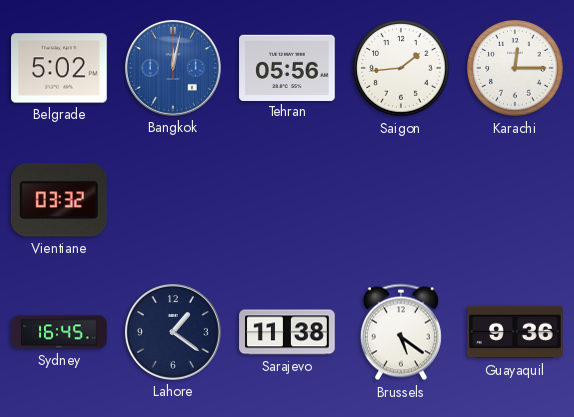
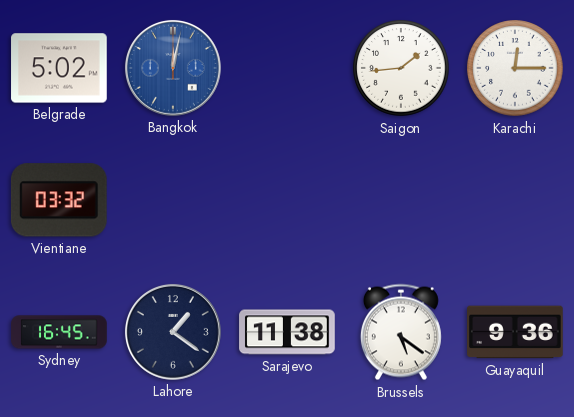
Tehran: 05:56 -> none
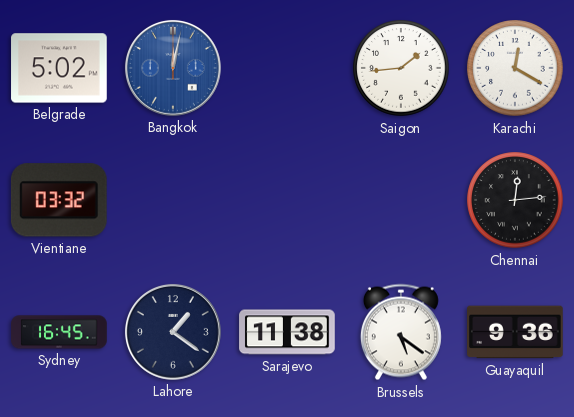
Karachi: 12:15 -> 12:20
Chennai: none -> 12:14
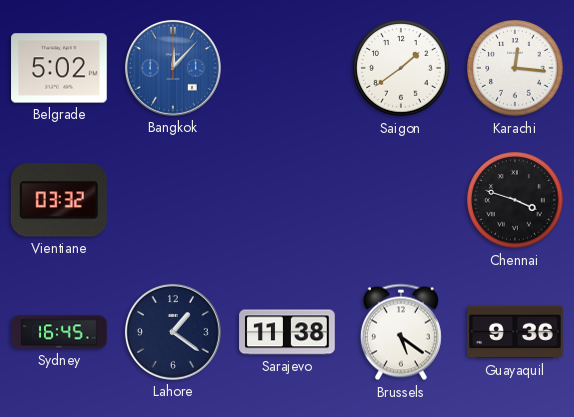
Bangkok: 12:02 -> 12:07
Saigon: 1:44 -> 1:39
Karachi: 12:20 -> 12:16
Chennai: 12:14 -> 3:48
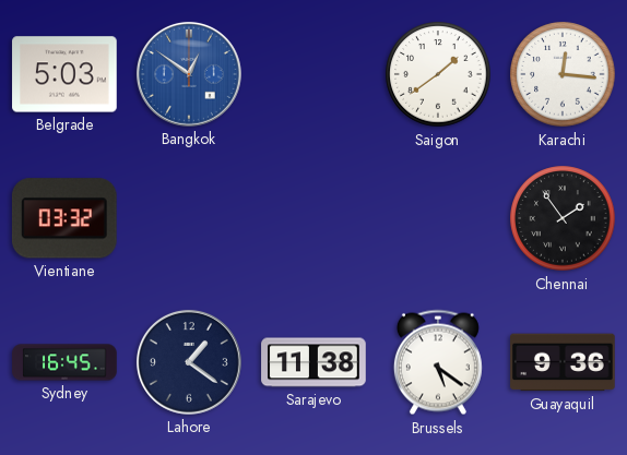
Belgrade: 5:02 -> 5:03
Bangkok: 12:07 -> 12:51
Chennai: 3:48 -> 1:54
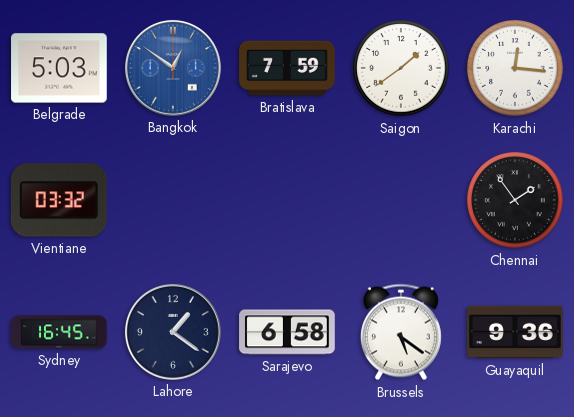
Bratislava: none -> 7:59
Sarajevo: 11:38 -> 6:58
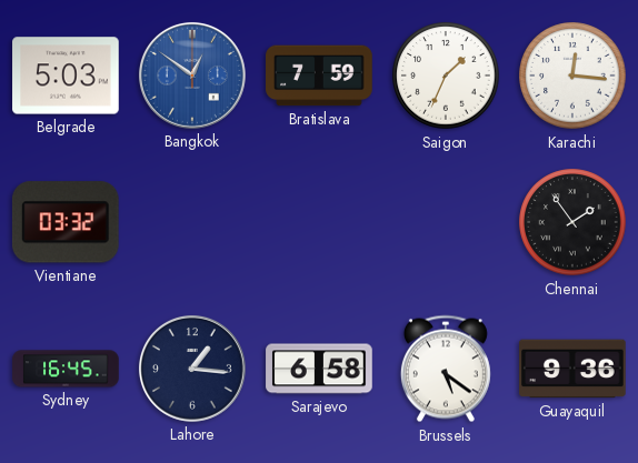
Saigon: 1:39 -> 1:34
Lahore: 1:21 -> 1:16
